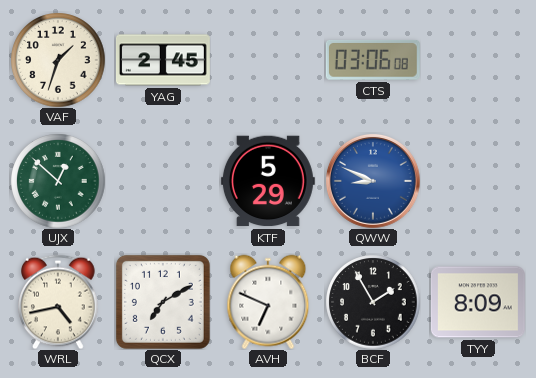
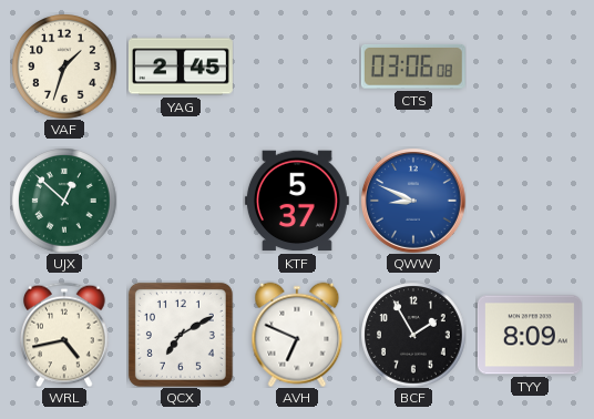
KTF: 5:29 -> 5:37
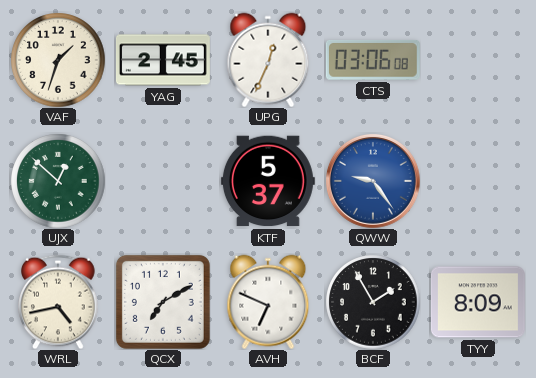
UPG: none -> 12:34
QWW: 8:49 -> 9:24
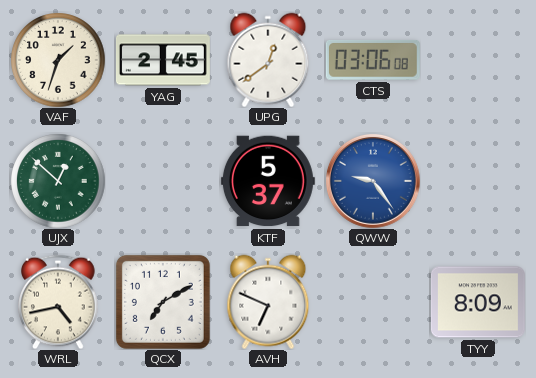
UPG: 12:34 -> 12:39
BCF: 1:55 -> none
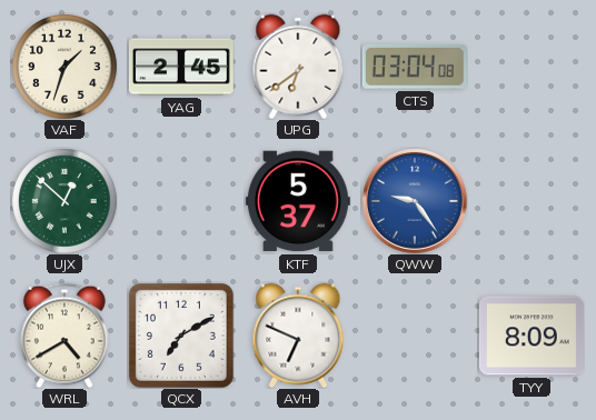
UPG: 12:39 -> 6:39
CTS: 03:06 -> 03:04
WRL: 4:43 -> 4:40
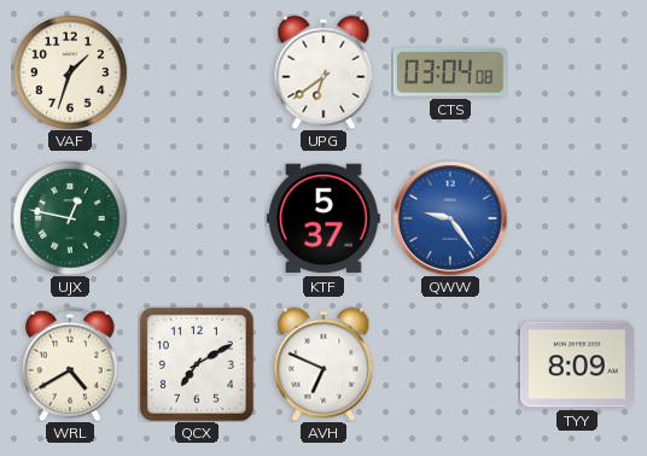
YAG: 2:45 -> none
UJX: 12:52 -> 12:47
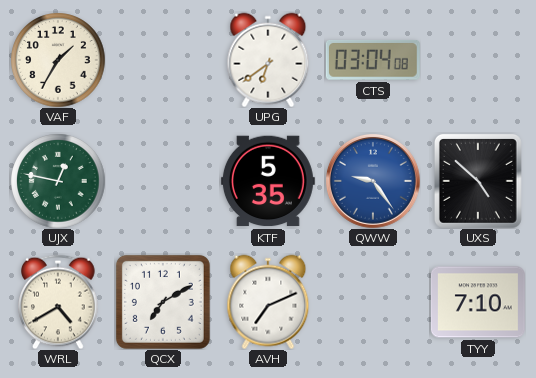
VAF: 1:33 -> 1:35
KTF: 5:37 -> 5:35
UXS: none -> 4:52
AVH: 6:49 -> 7:11
TYY: 8:09 -> 7:10
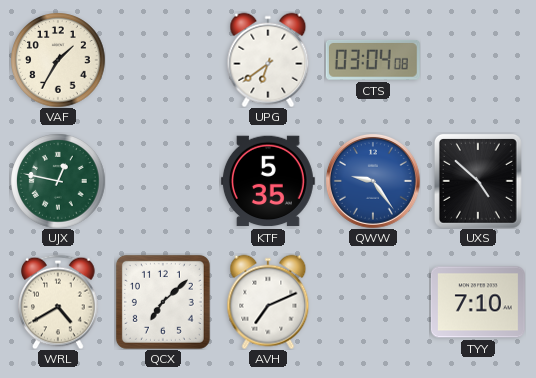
QCX: 7:10 -> 7:08
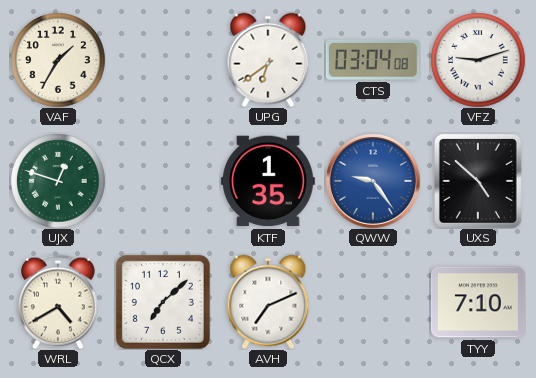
VFZ: none -> 9:12
UJX: 12:47 -> 12:48
KTF: 5:35 -> 1:35
